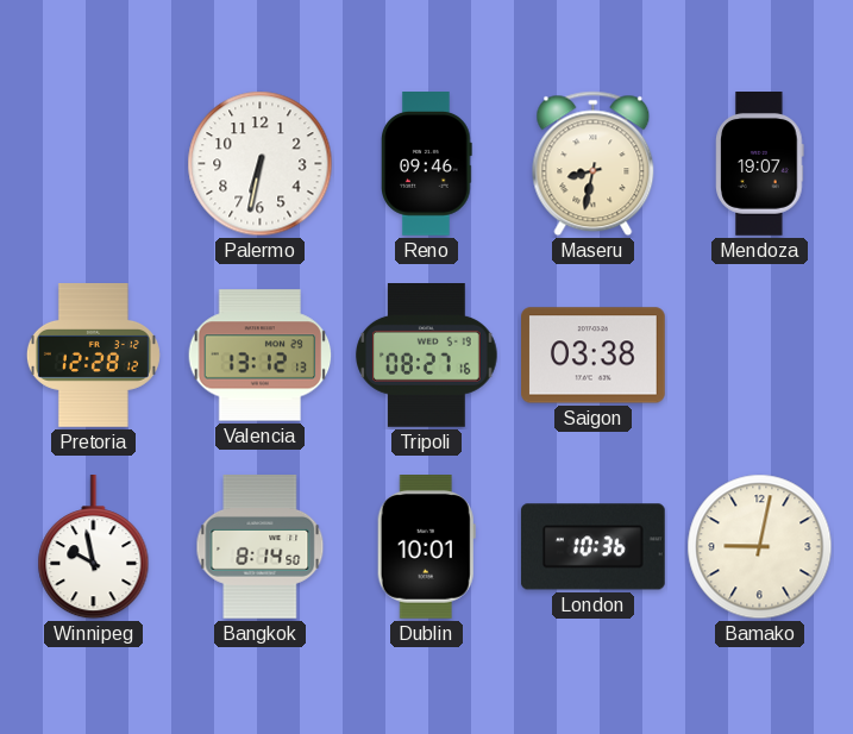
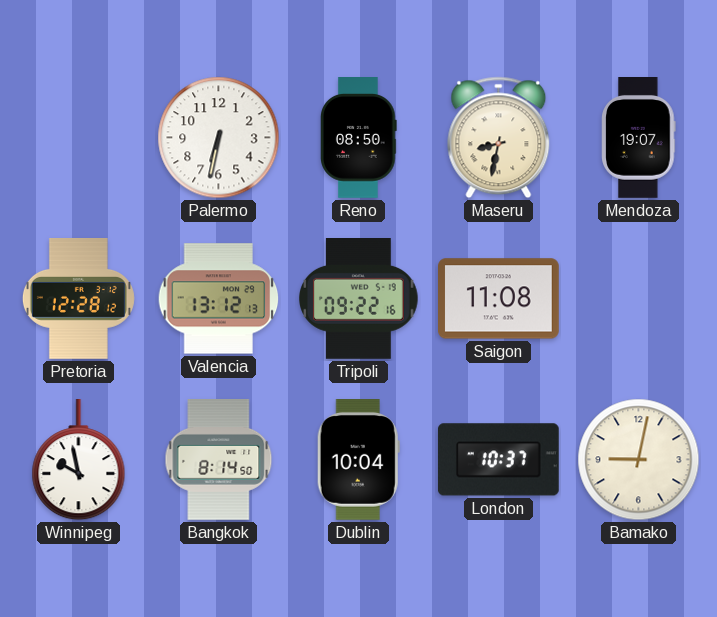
Reno: 09:46 -> 08:50
Tripoli: 08:27 -> 09:22
Saigon: 03:38 -> 11:08
Dublin: 10:01 -> 10:04
London: 10:36 -> 10:37
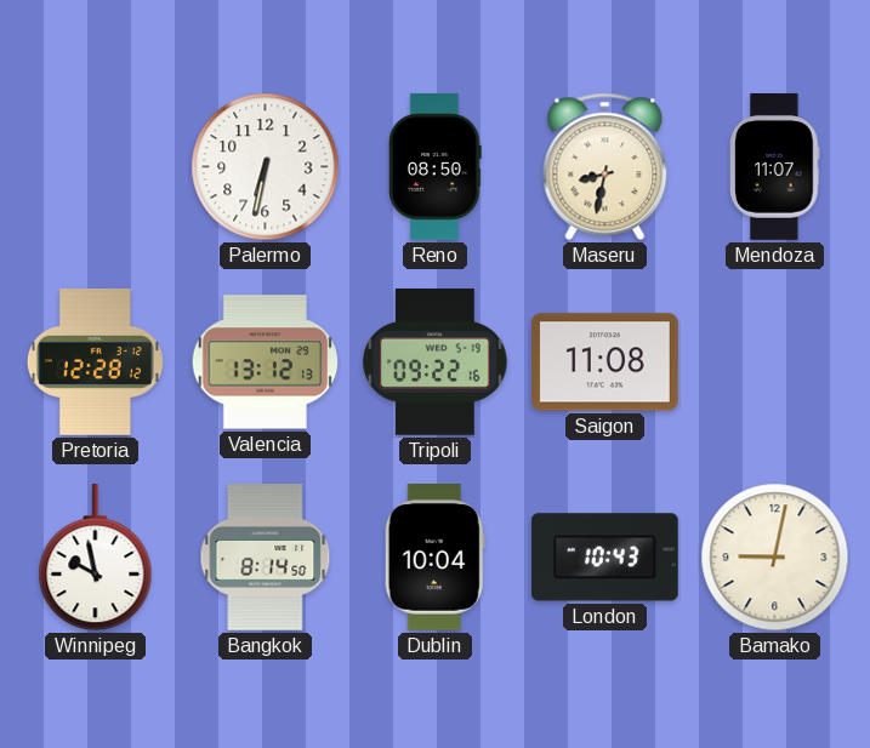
Mendoza: 19:07 -> 11:07
London: 10:37 -> 10:43
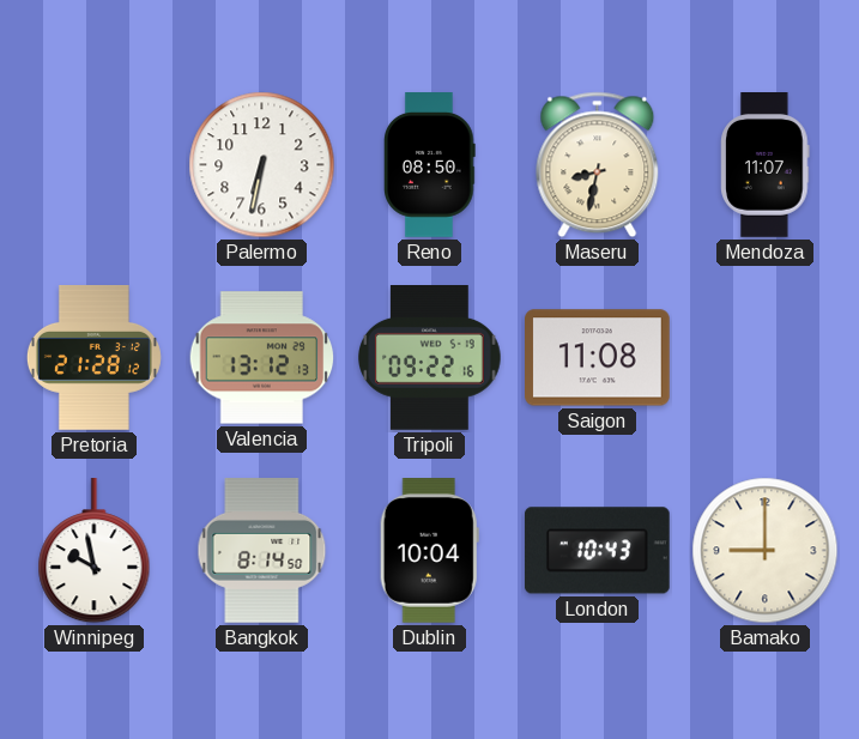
Pretoria: 12:28 -> 21:28
Bamako: 9:02 -> 9:00
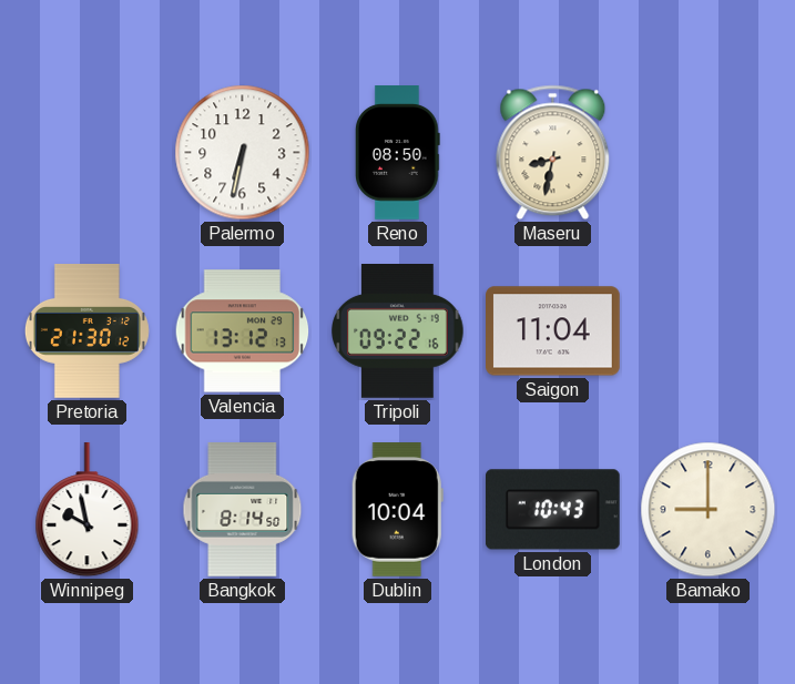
Mendoza: 11:07 -> none
Pretoria: 21:28 -> 21:30
Saigon: 11:08 -> 11:04
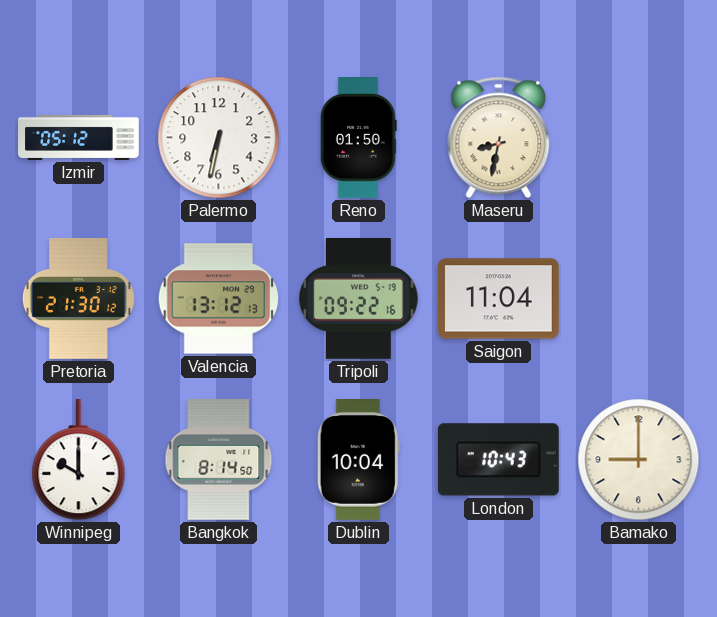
Izmir: none -> 05:12
Reno: 08:50 -> 01:50
Winnipeg: 9:58 -> 10:00
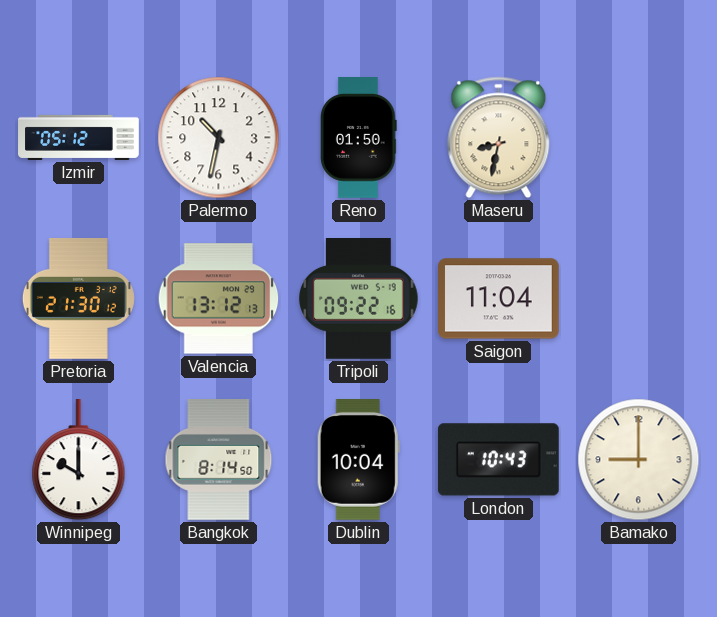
Palermo: 6:32 -> 10:32
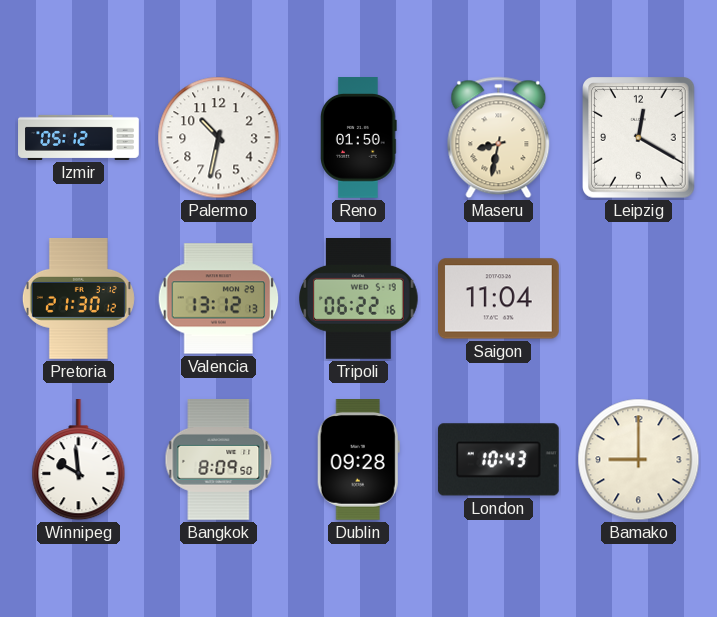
Leipzig: none -> 12:20
Tripoli: 09:22 -> 06:22
Winnipeg: 10:00 -> 9:59
Bangkok: 8:14 -> 8:09
Dublin: 10:04 -> 09:28
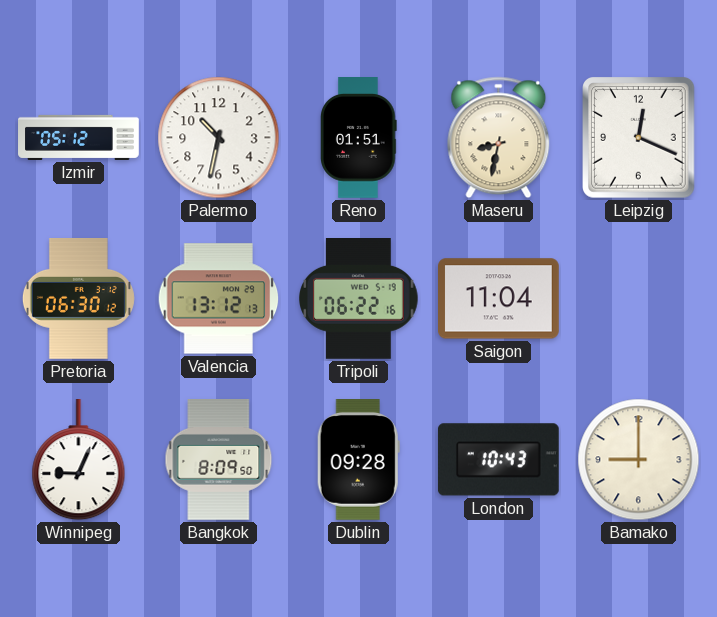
Reno: 01:50 -> 01:51
Leipzig: 12:20 -> 12:19
Pretoria: 21:30 -> 06:30
Winnipeg: 9:59 -> 9:04
